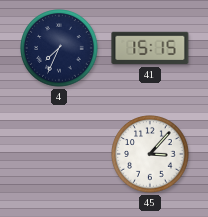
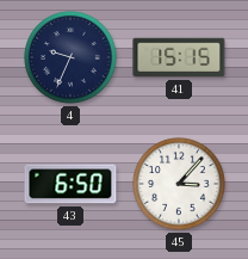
4: 7:34 -> 9:34
43: none -> 6:50
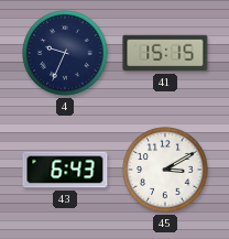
43: 6:50 -> 6:43
45: 3:07 -> 3:10
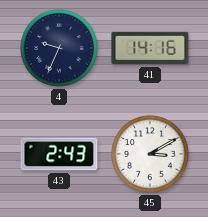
41: 15:15 -> 14:16
43: 6:43 -> 2:43
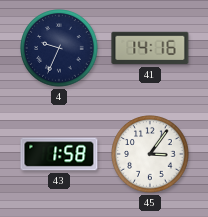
43: 2:43 -> 1:58
45: 3:10 -> 3:06
